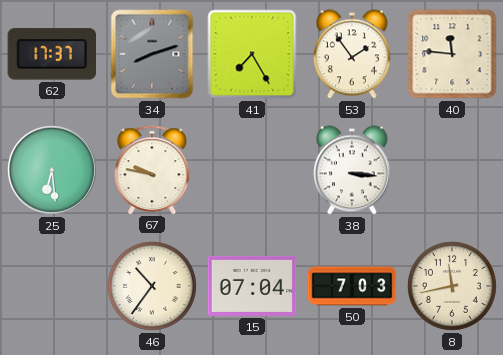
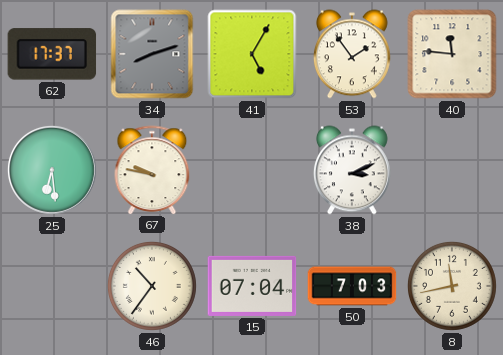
41: 7:25 -> 5:05
38: 3:16 -> 3:11
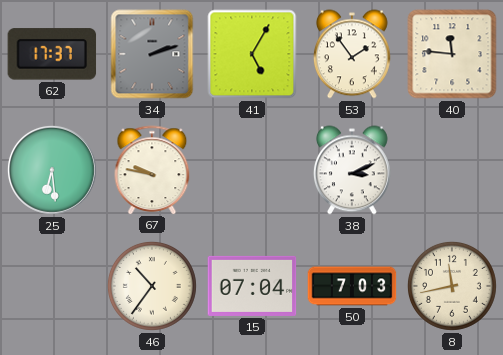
34: 8:12 -> 2:12
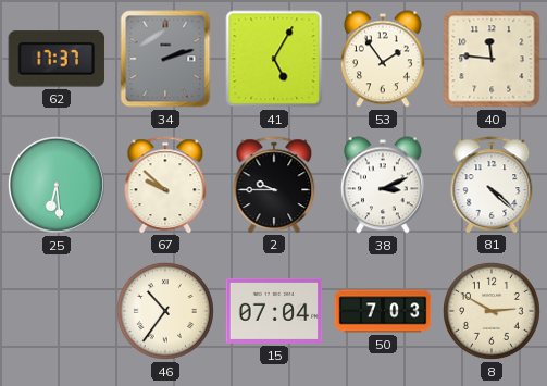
67: 9:47 -> 9:52
2: none -> 9:45
81: none -> 4:22
8: 11:43 -> 2:50
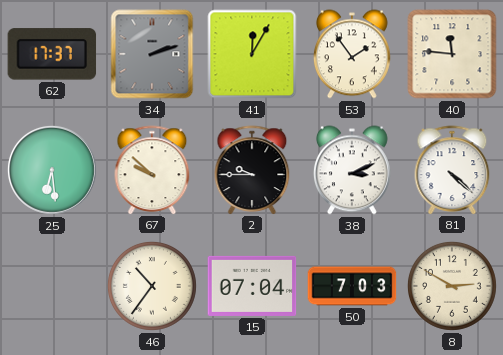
41: 5:05 -> 12:05
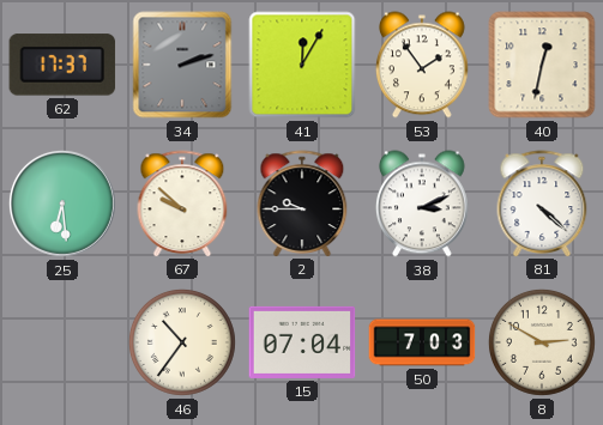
40: 11:46 -> 12:32
